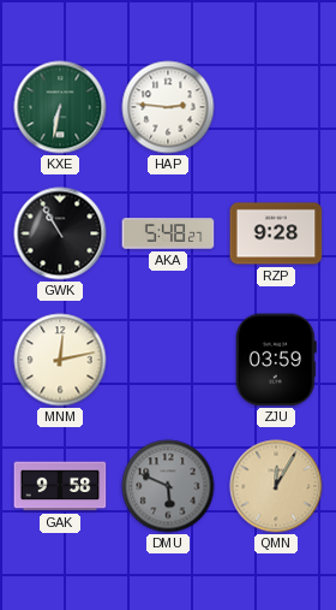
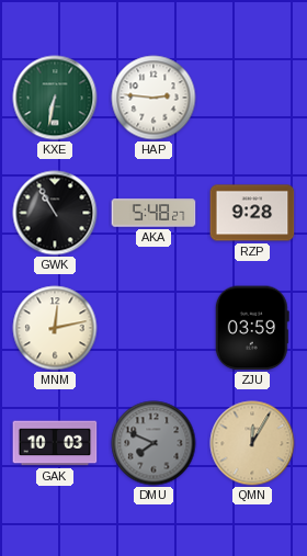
GAK: 9:58 -> 10:03
DMU: 5:49 -> 7:49
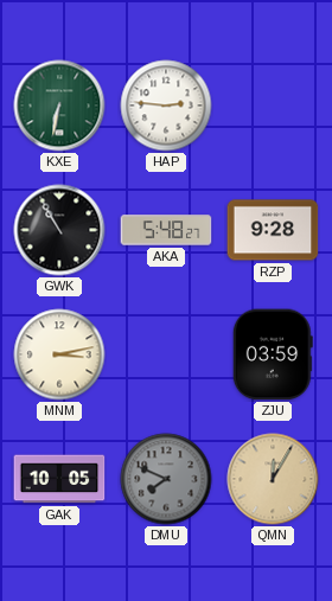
MNM: 12:13 -> 3:13
GAK: 10:03 -> 10:05
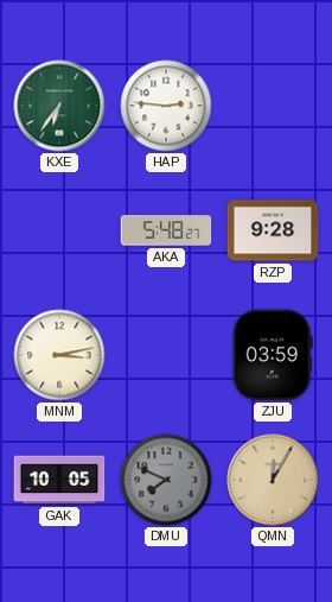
KXE: 6:32 -> 6:36
GWK: 10:55 -> none
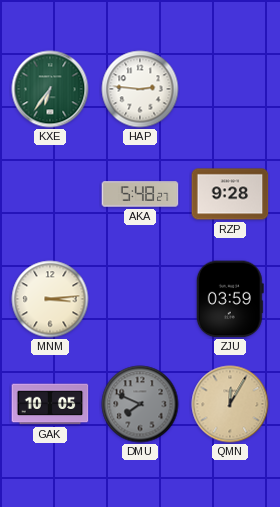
MNM: 3:13 -> 3:14
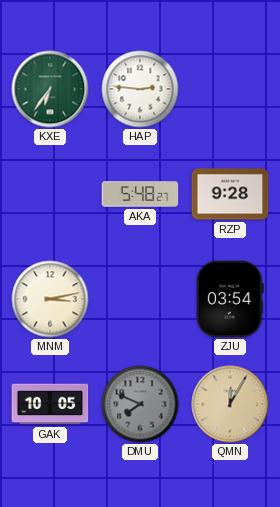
MNM: 3:14 -> 3:13
ZJU: 03:59 -> 03:54
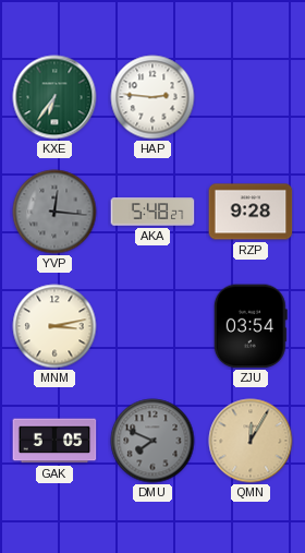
YVP: none -> 12:16
GAK: 10:05 -> 5:05
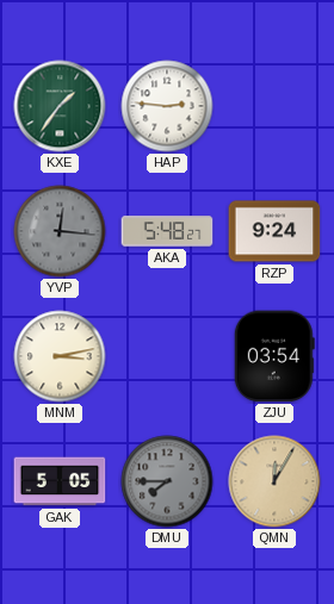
KXE: 6:36 -> 1:36
RZP: 9:28 -> 9:24
DMU: 7:49 -> 7:45
